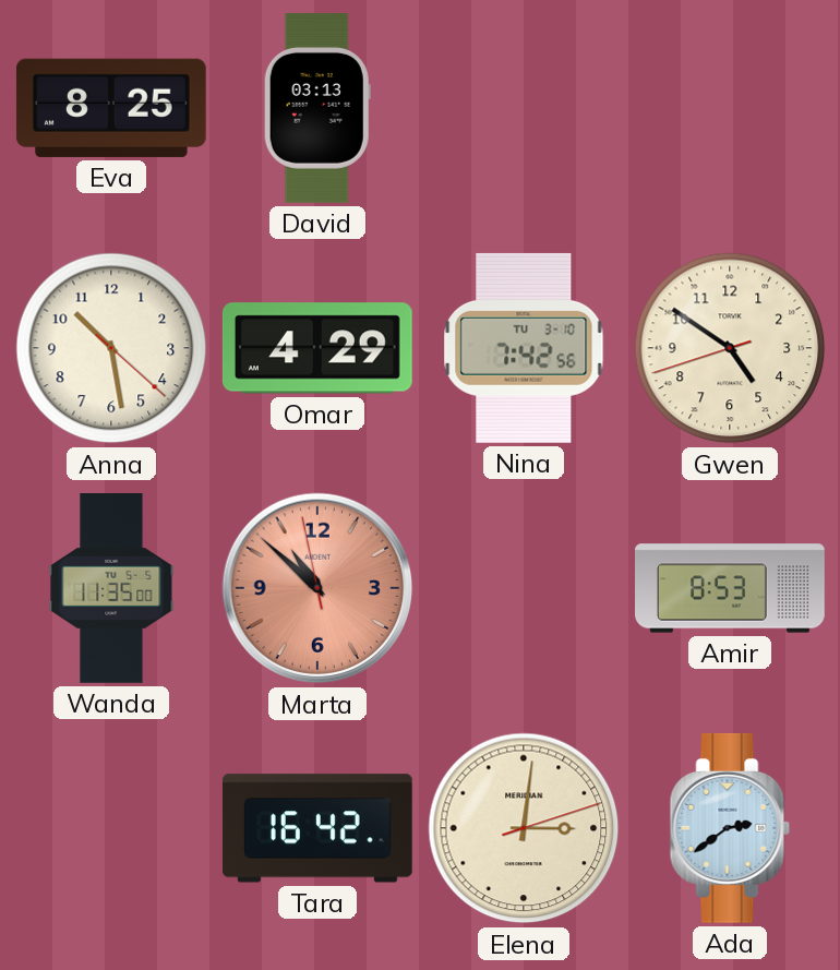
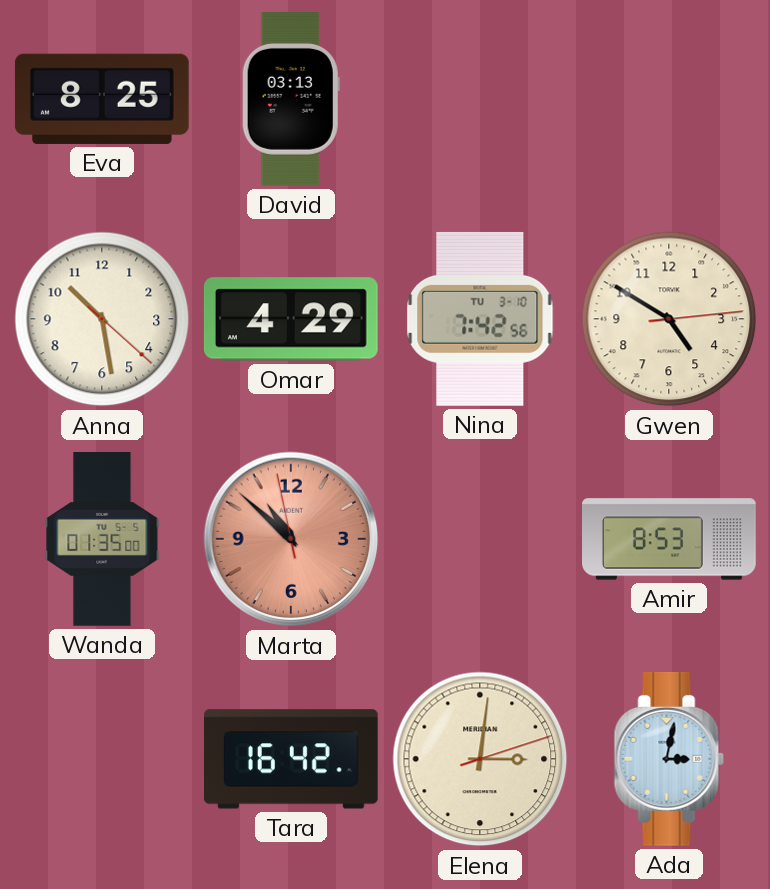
Gwen: 4:50:42 -> 4:50:14
Wanda: 11:35 -> 01:35
Ada: 2:39 -> 3:02
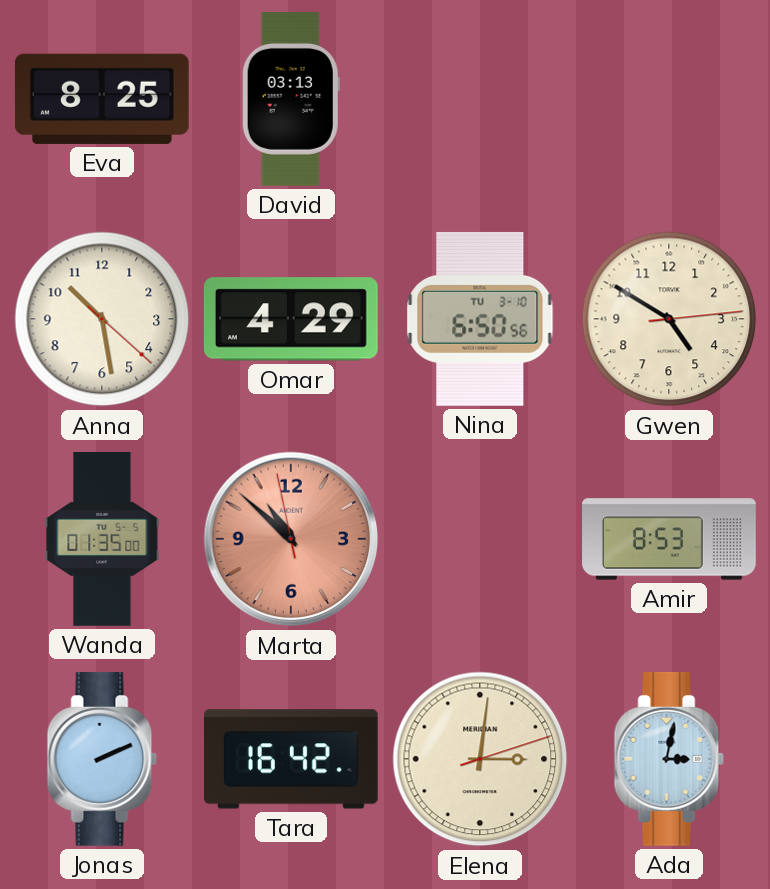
Nina: 7:42 -> 6:50
Jonas: none -> 2:11
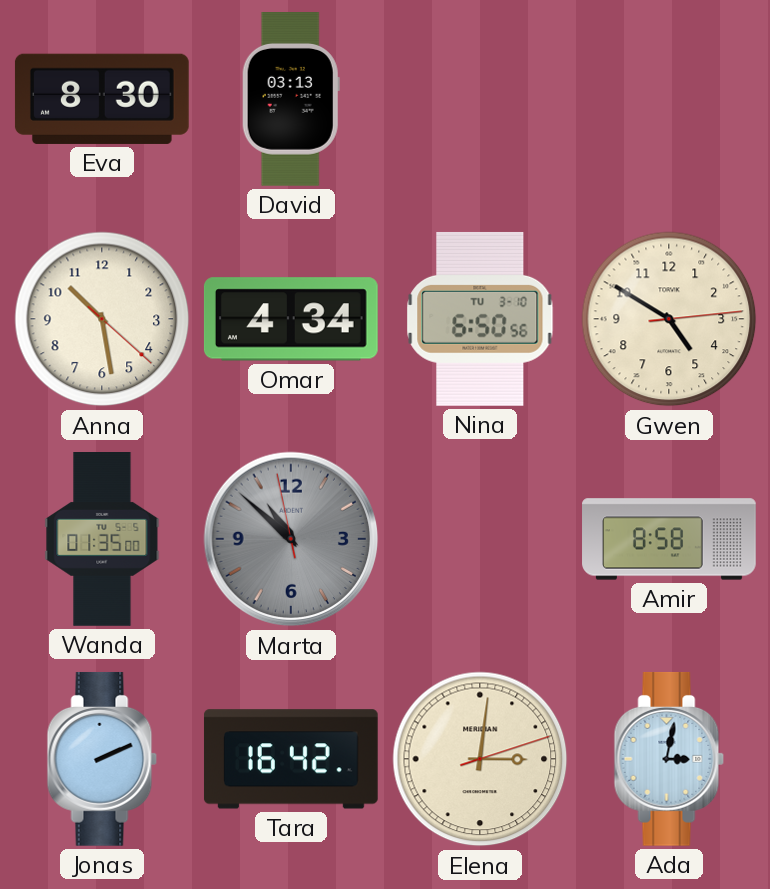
Eva: 8:25 -> 8:30
Omar: 4:29 -> 4:34
Marta dial: salmon -> grey
Amir: 8:53 -> 8:58
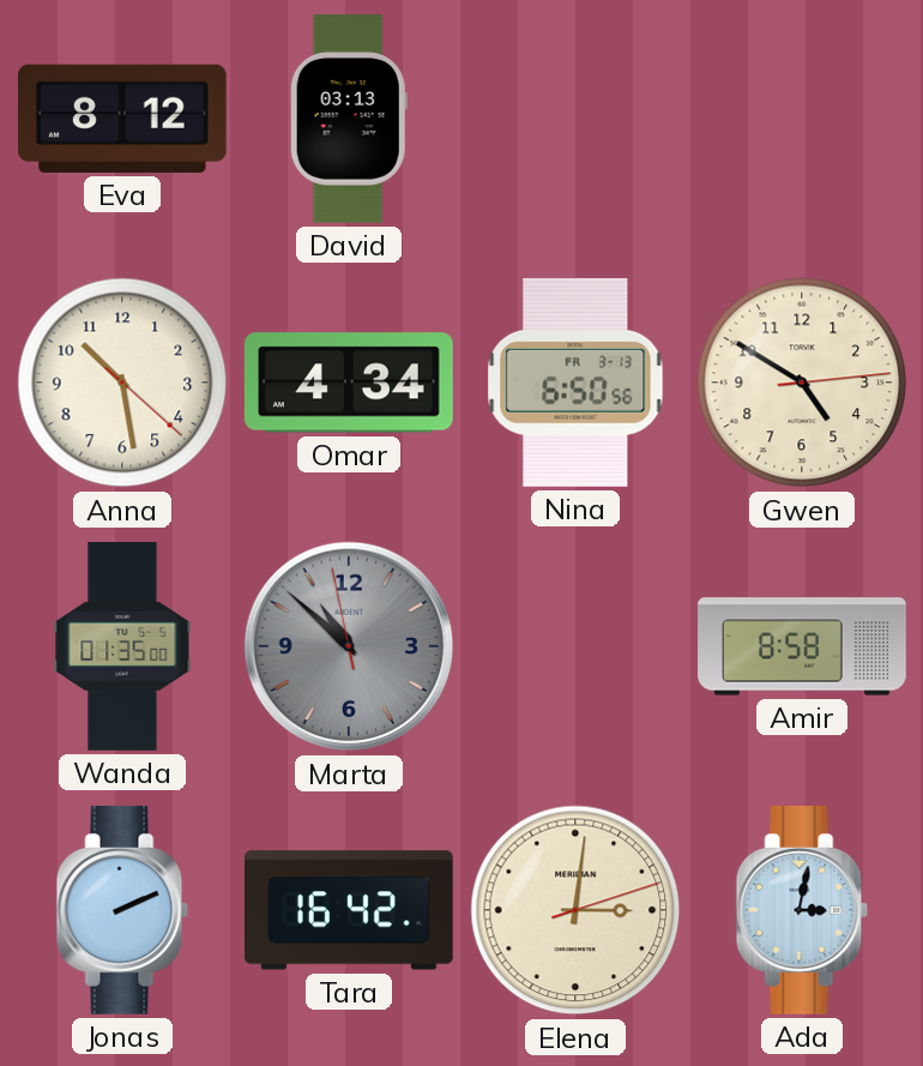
Eva: 8:30 -> 8:12
Nina date: TU 3-10 -> FR 3-13
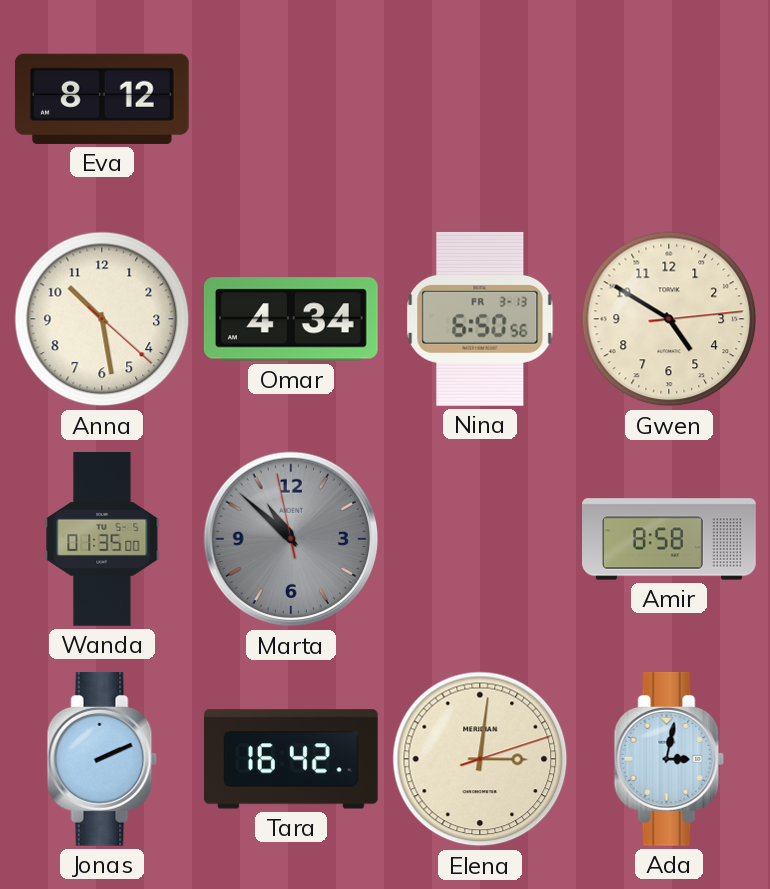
David: 03:13 -> none
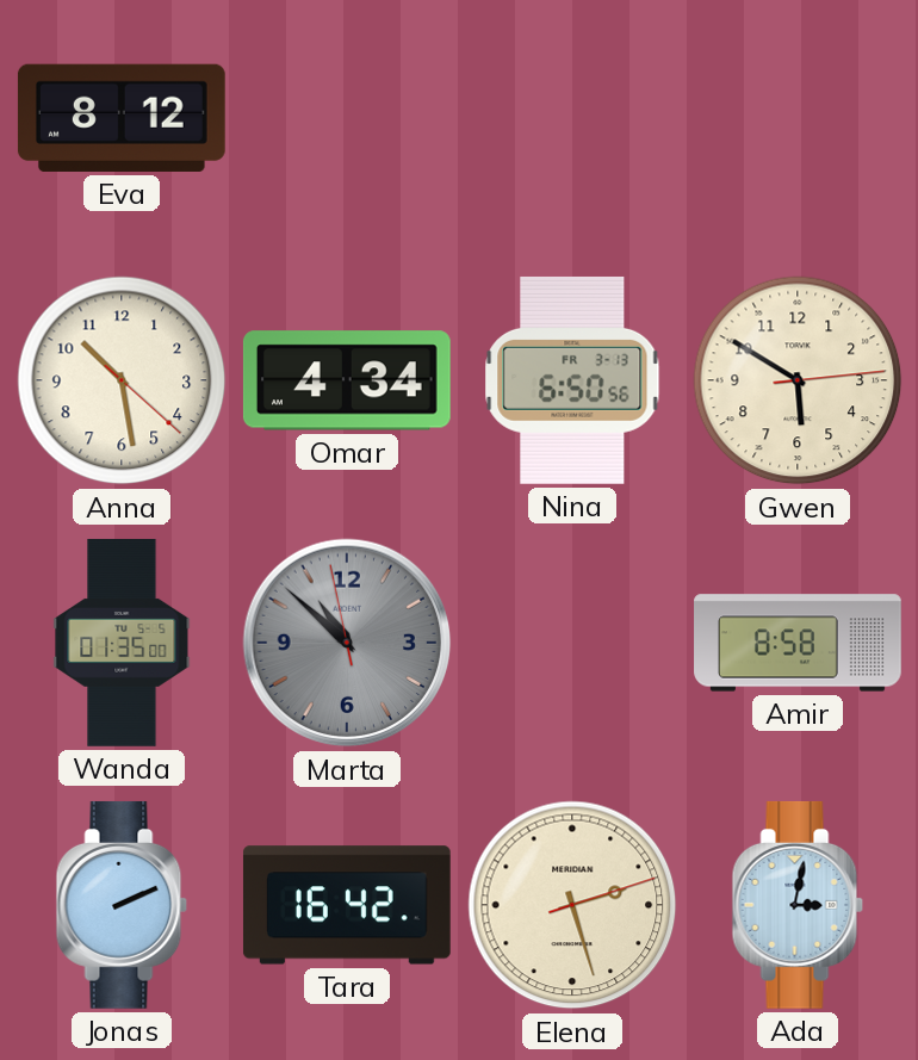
Gwen: 4:50 -> 5:50
Elena: 3:01 -> 2:27
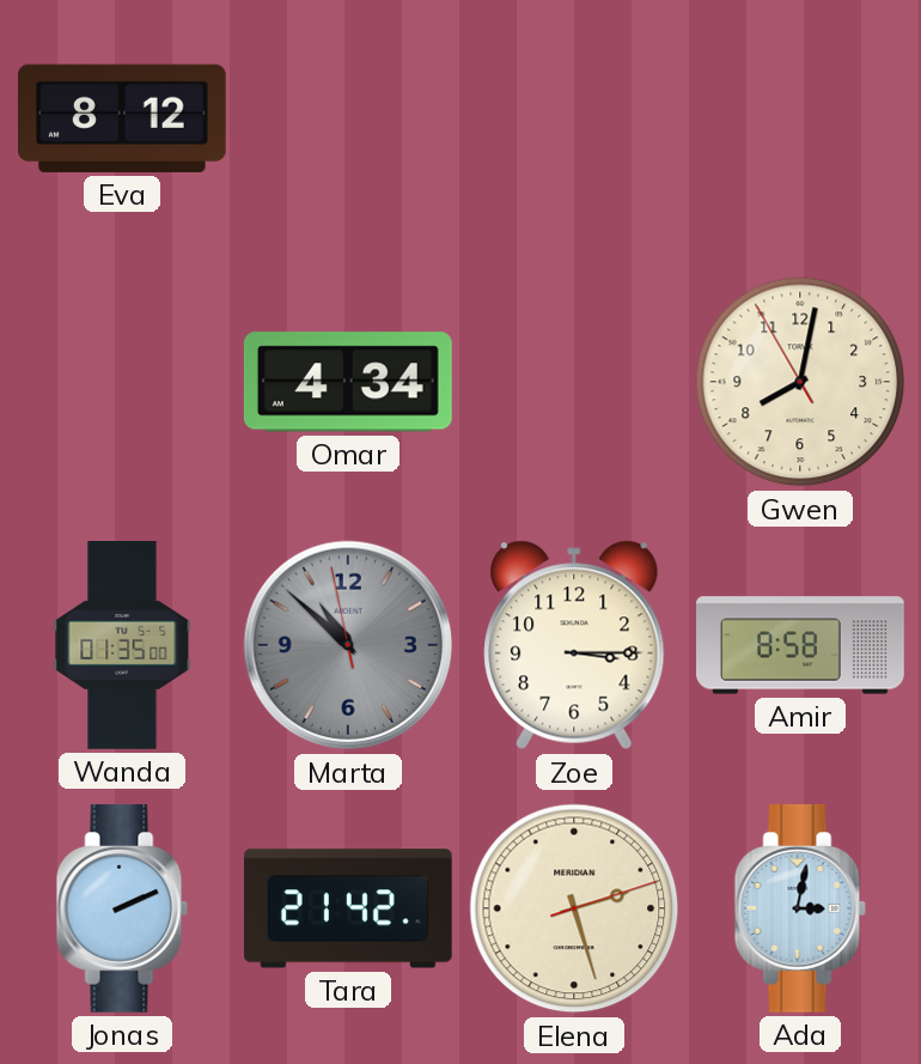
Anna: 10:28 -> none
Nina: 6:50 -> none
Gwen: 5:50 -> 8:01
Zoe: none -> 3:15
Tara: 16:42 -> 21:42
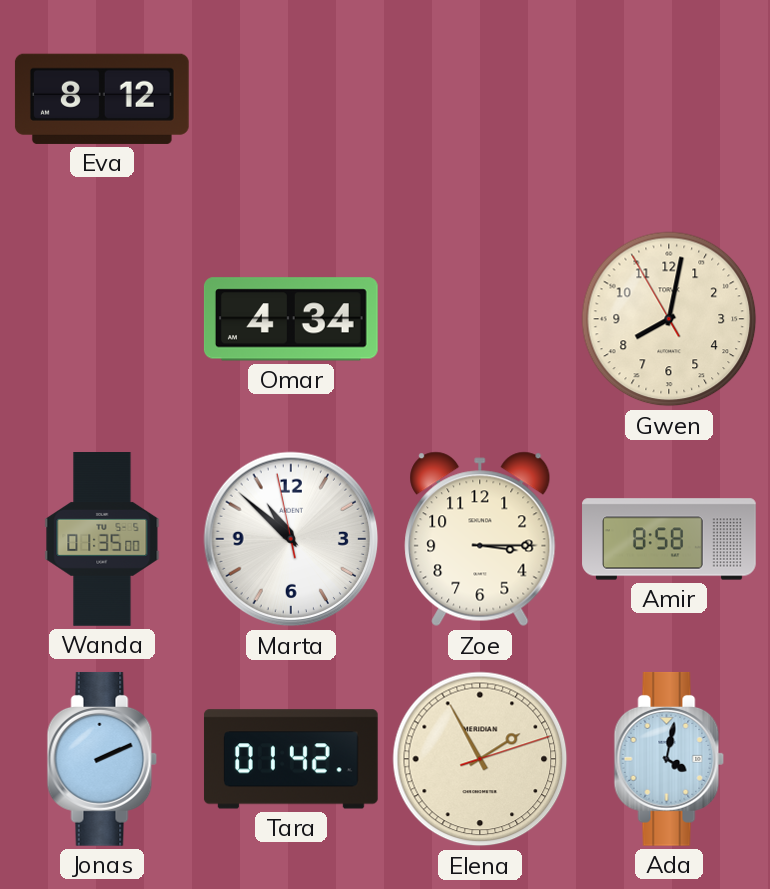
Marta dial: grey -> white
Tara: 21:42 -> 01:42
Elena: 2:27 -> 1:55
Ada: 3:02 -> 4:02
